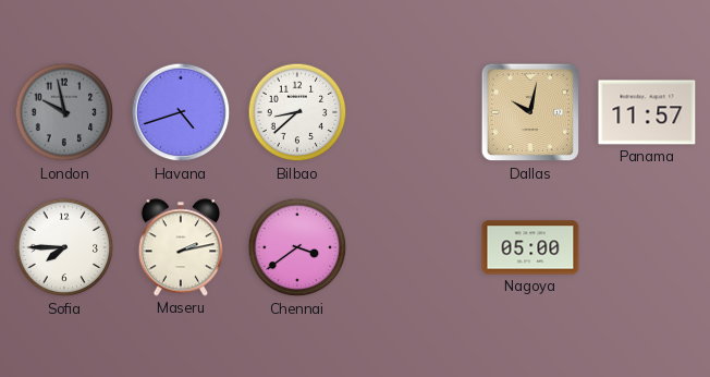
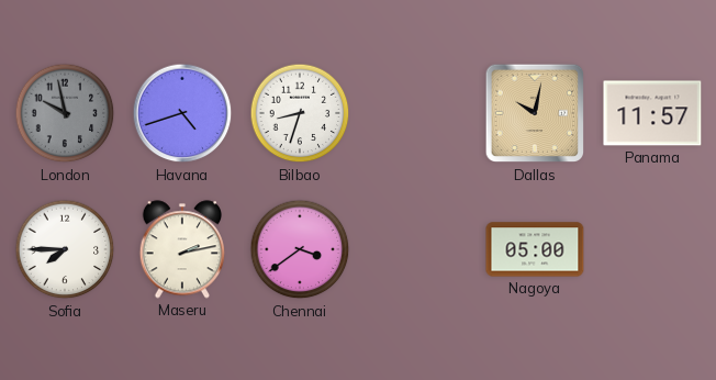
Bilbao: 8:38 -> 8:33
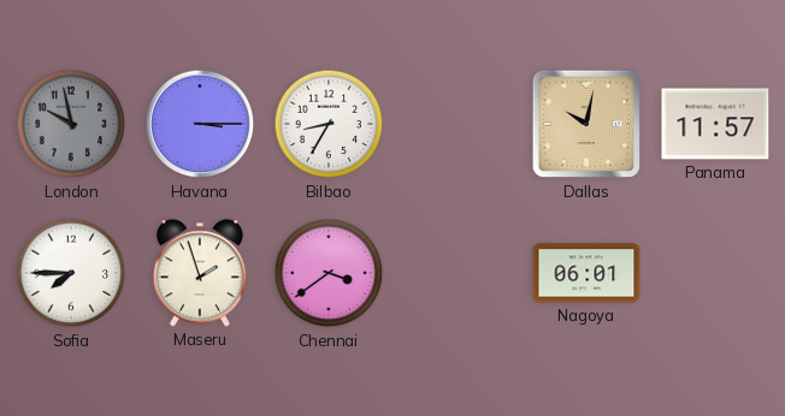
Havana: 4:42 -> 3:15
Bilbao: 8:33 -> 8:35
Maseru: 2:13 -> 1:57
Nagoya: 05:00 -> 06:01
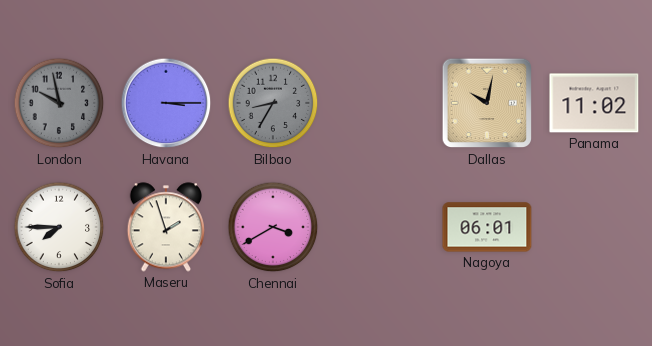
Bilbao dial: white -> grey
Panama: 11:57 -> 11:02
Chennai: 3:39 -> 3:40
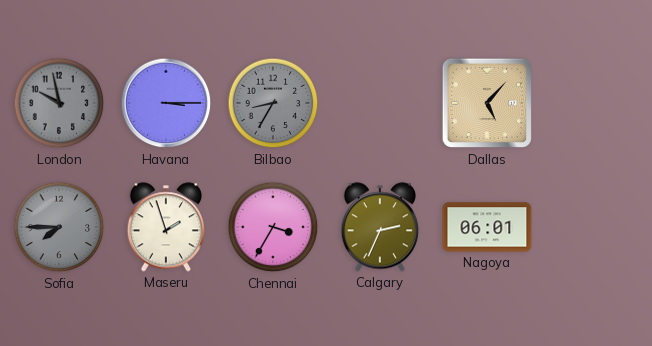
Dallas: 10:02 -> 5:07
Panama: 11:02 -> none
Sofia dial: white -> grey
Chennai: 3:40 -> 3:35
Calgary: none -> 2:34
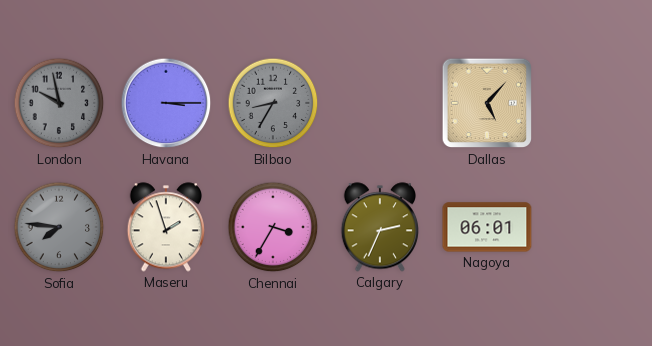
Sofia: 7:45 -> 7:46
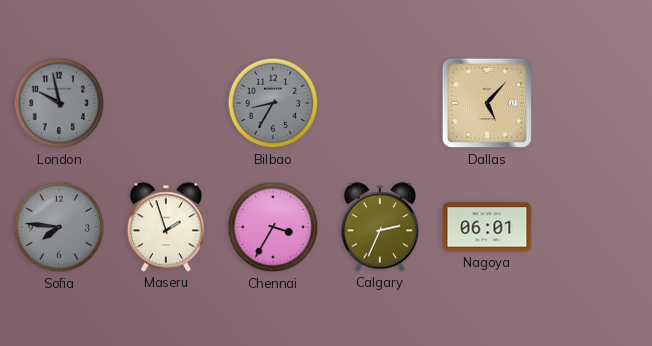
Havana: 3:15 -> none
